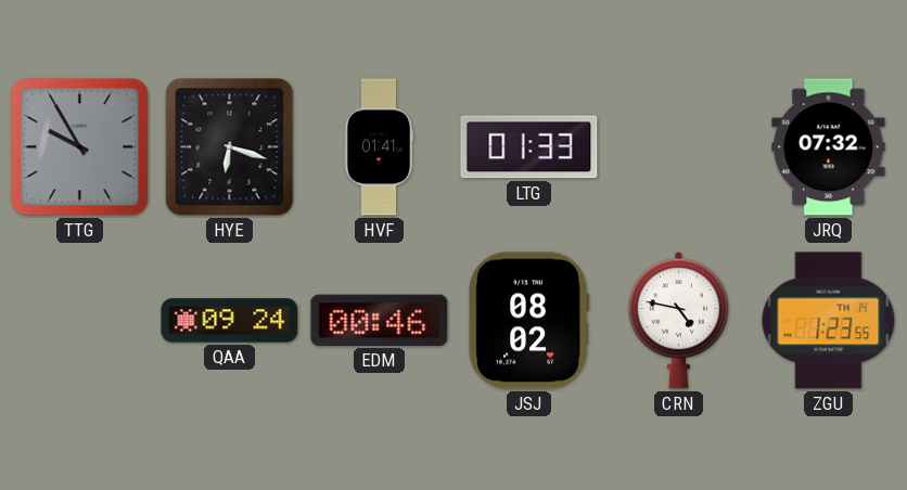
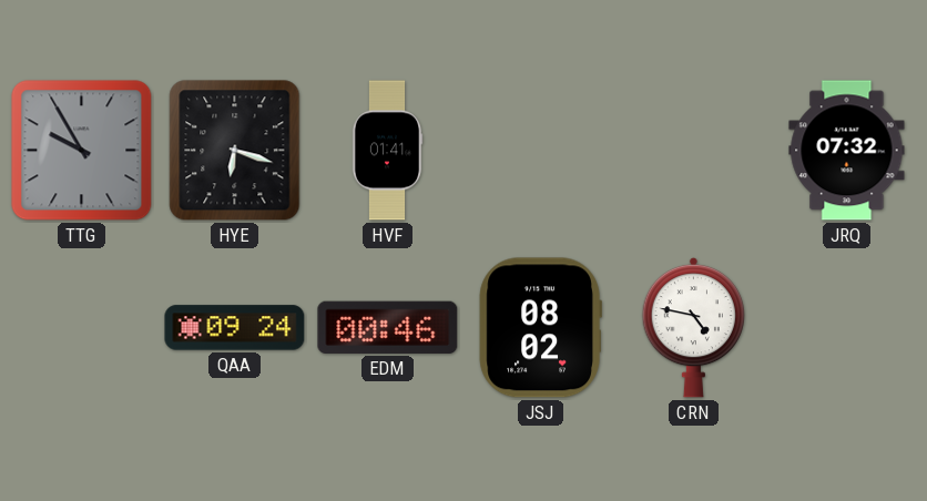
LTG: 01:33 -> none
ZGU: 1:23 -> none
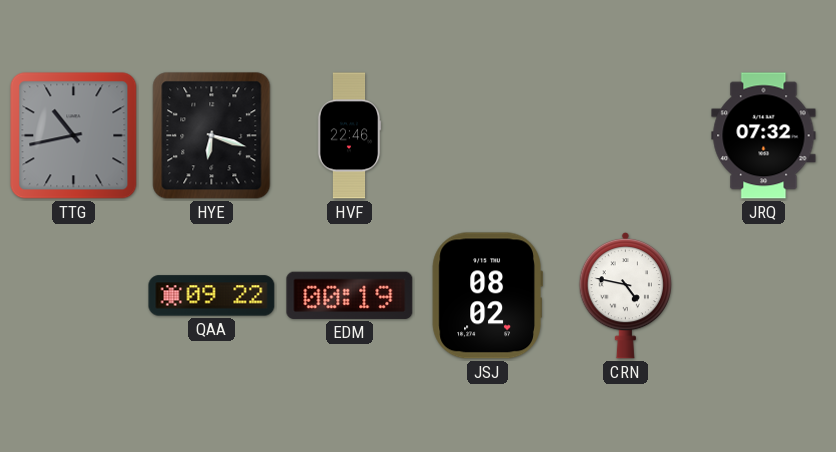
TTG: 9:55 -> 10:43
HVF: 01:41 -> 22:46
QAA: 09:24 -> 09:22
EDM: 00:46 -> 00:19
